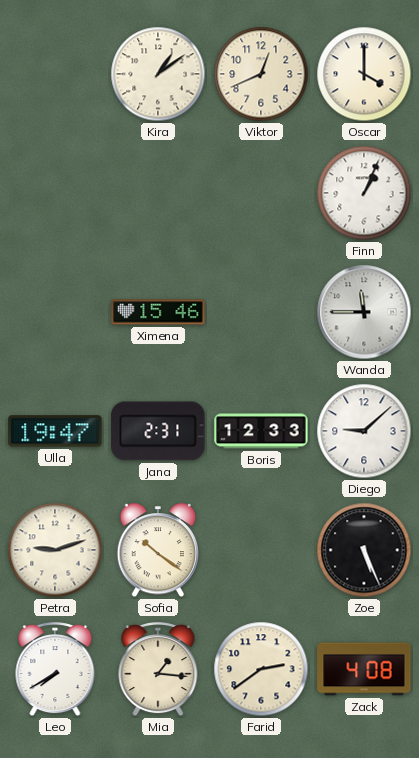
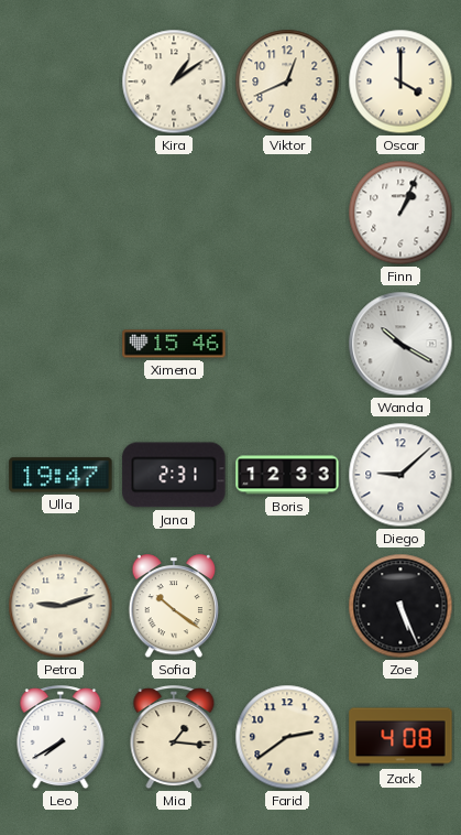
Wanda: 11:45 -> 10:20
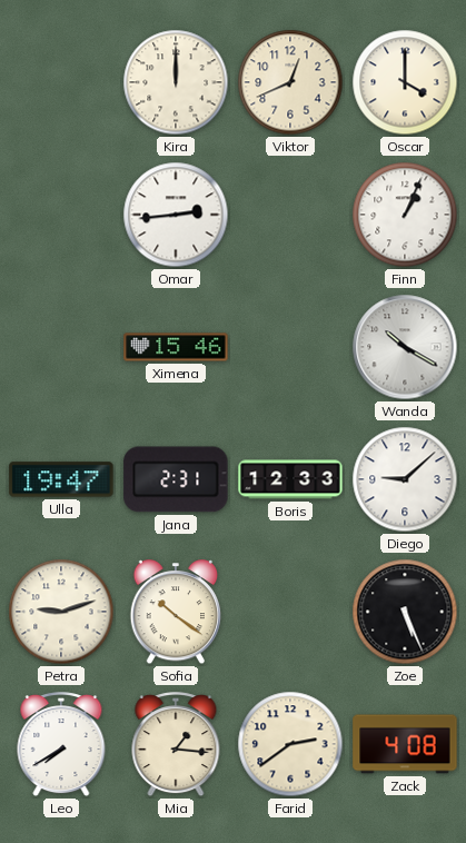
Kira: 1:09 -> 12:00
Omar: none -> 2:44
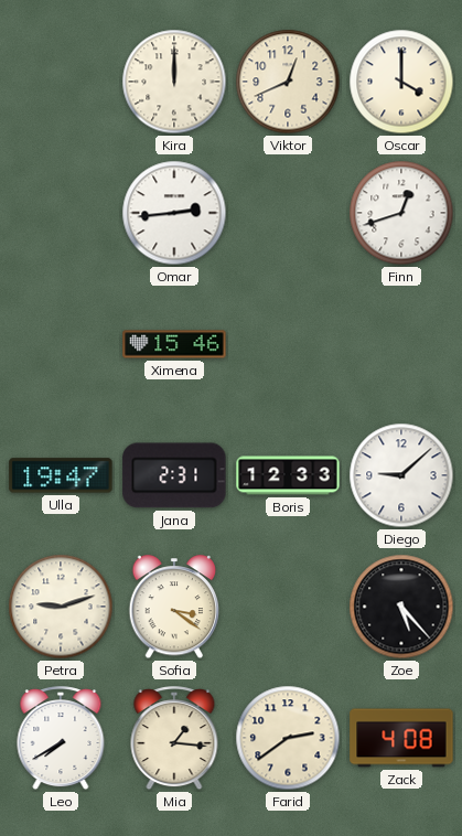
Finn: 1:04 -> 12:42
Wanda: 10:20 -> none
Sofia: 10:21 -> 3:21
Zoe: 5:26 -> 5:23
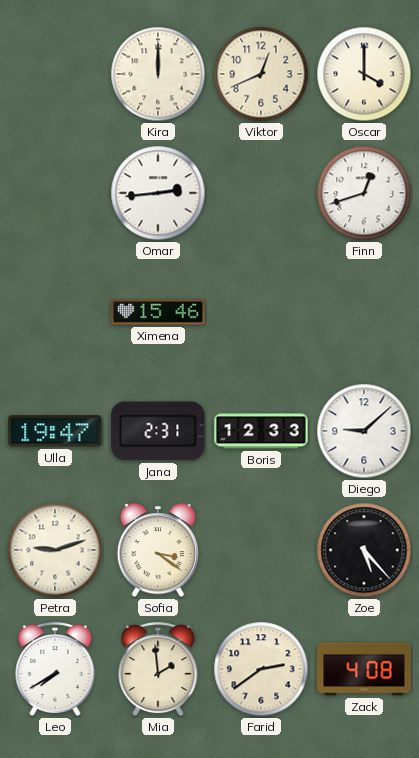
Mia: 1:16 -> 1:59
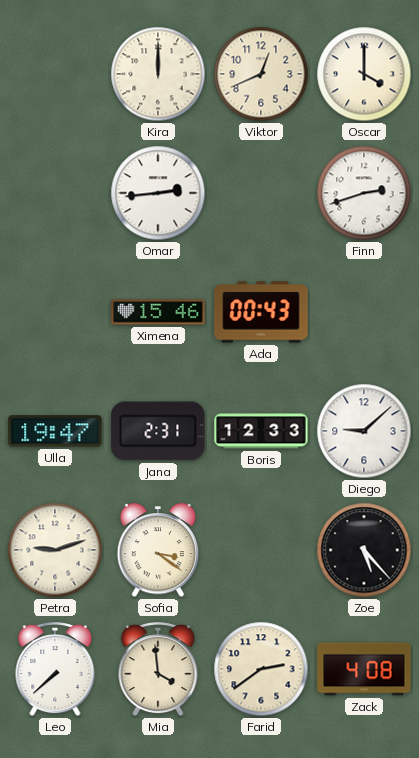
Finn: 12:42 -> 2:42
Ada: none -> 00:43
Leo: 7:40 -> 7:38
Mia: 1:59 -> 3:59
